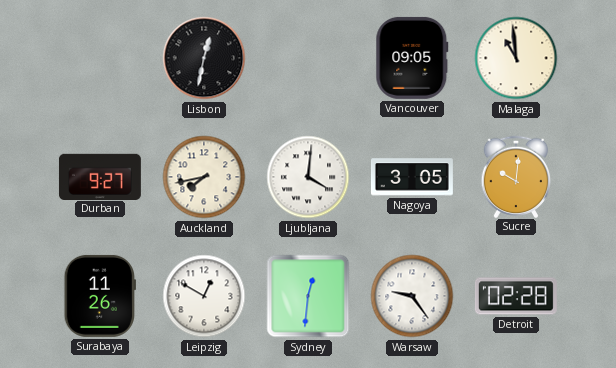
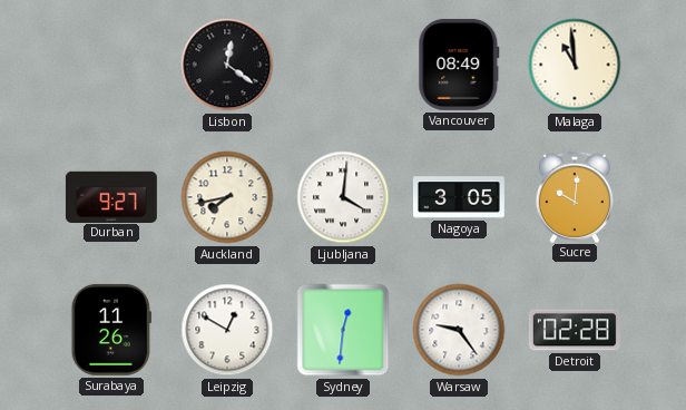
Lisbon: 12:32 -> 12:21
Vancouver: 09:05 -> 08:49
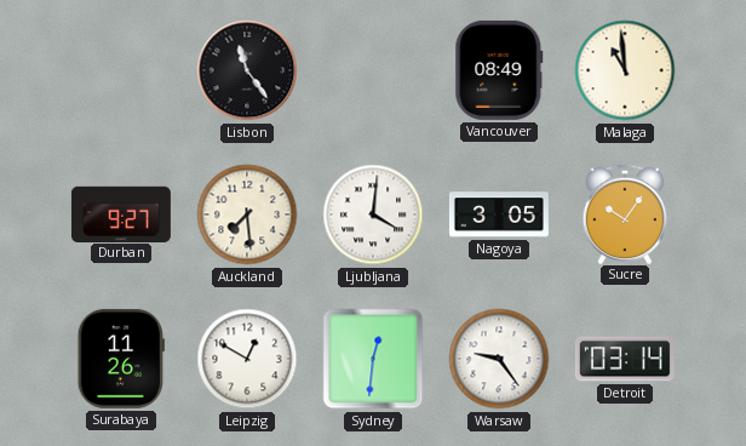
Lisbon: 12:21 -> 11:24
Auckland: 7:43 -> 7:29
Sucre: 10:01 -> 10:06
Detroit: 02:28 -> 03:14
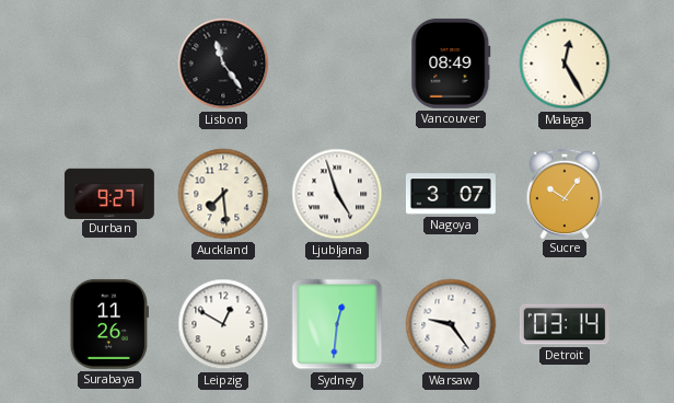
Malaga: 10:59 -> 12:25
Ljubljana: 4:01 -> 4:57
Nagoya: 3:05 -> 3:07
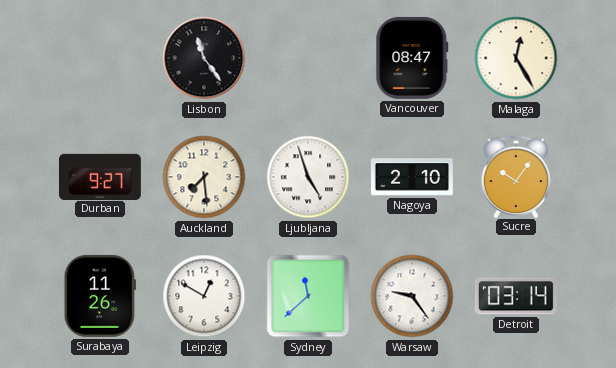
Vancouver: 08:49 -> 08:47
Nagoya: 3:07 -> 2:10
Sydney: 12:31 -> 11:38
